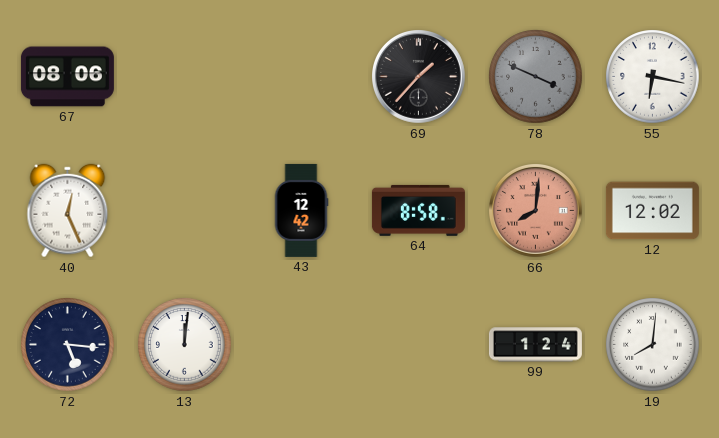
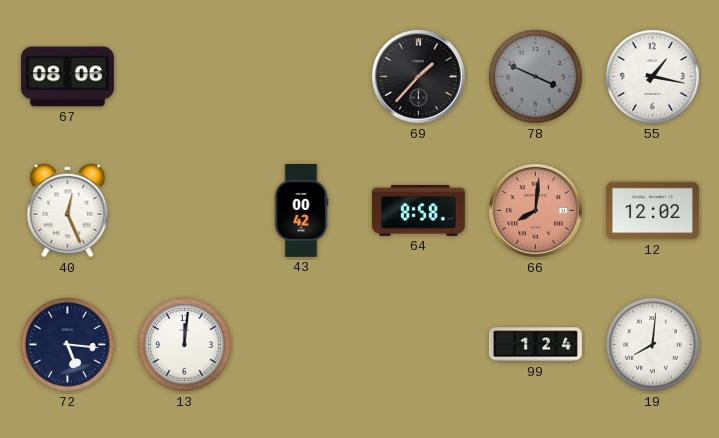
55: 6:17 -> 1:17
43: 12:42 -> 00:42
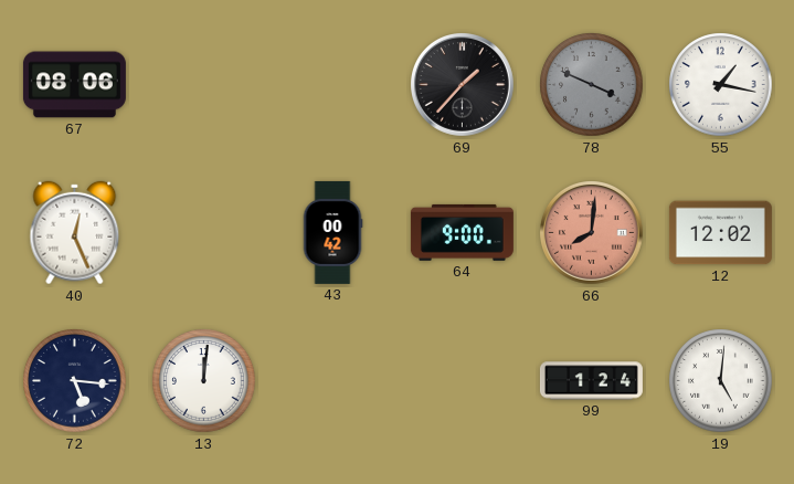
64: 8:58 -> 9:00
19: 8:01 -> 5:01
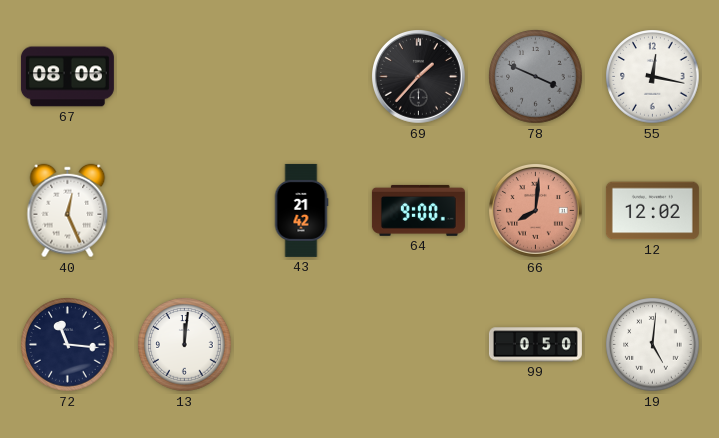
55: 1:17 -> 12:17
43: 00:42 -> 21:42
72: 5:16 -> 11:16
99: 1:24 -> 0:50
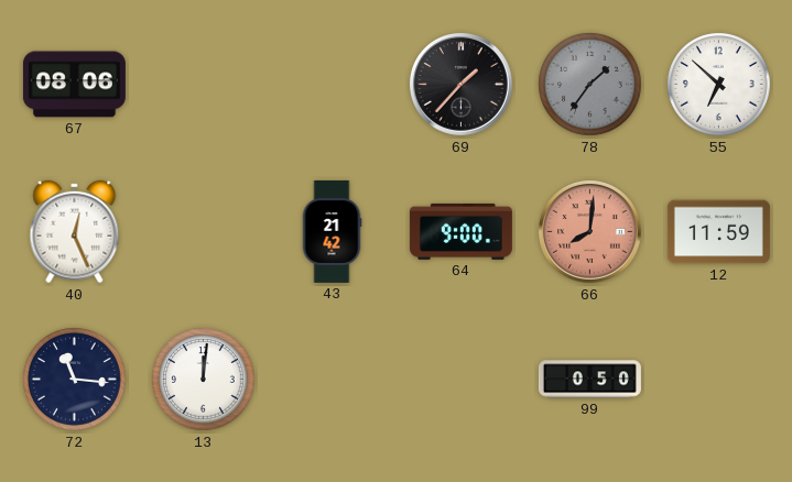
78: 3:49 -> 1:36
55: 12:17 -> 6:52
12: 12:02 -> 11:59
19: 5:01 -> none
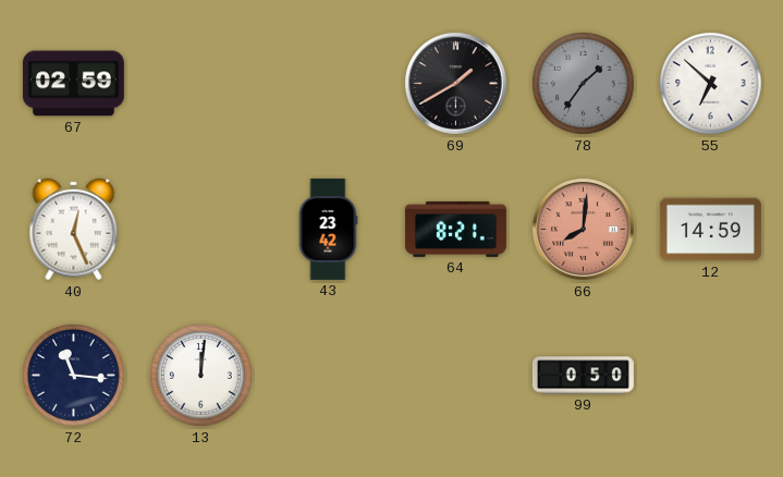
67: 08:06 -> 02:59
69: 1:37 -> 1:40
43: 21:42 -> 23:42
64: 9:00 -> 8:21
12: 11:59 -> 14:59
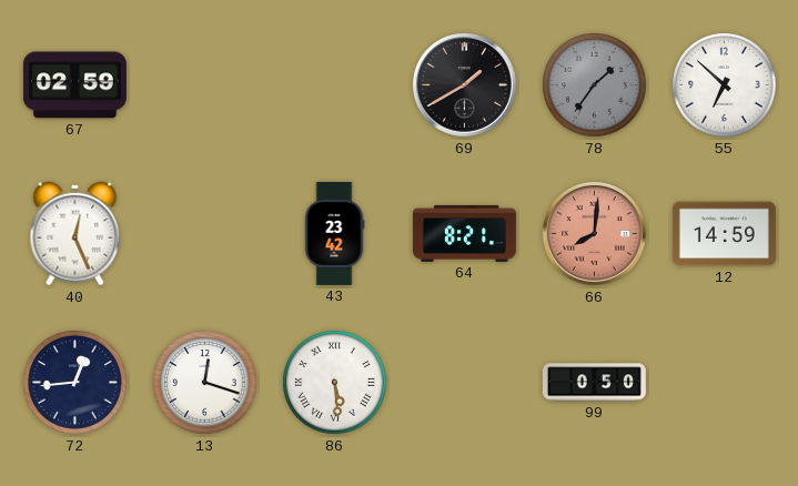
72: 11:16 -> 12:44
13: 12:01 -> 12:18
86: none -> 5:29
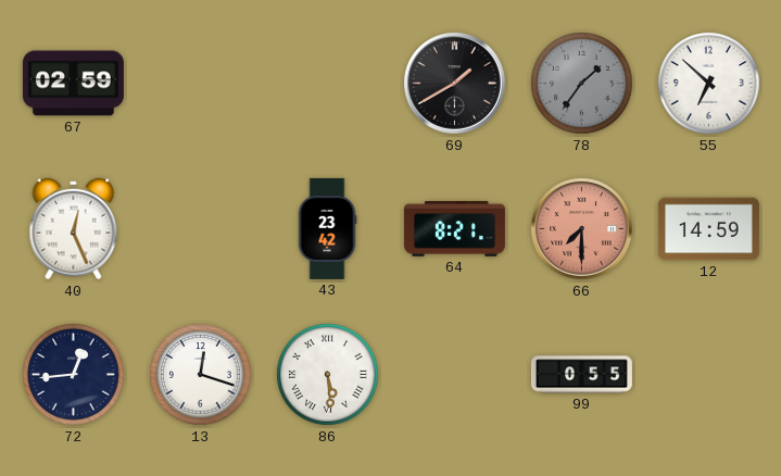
66: 8:01 -> 7:30
99: 0:50 -> 0:55
